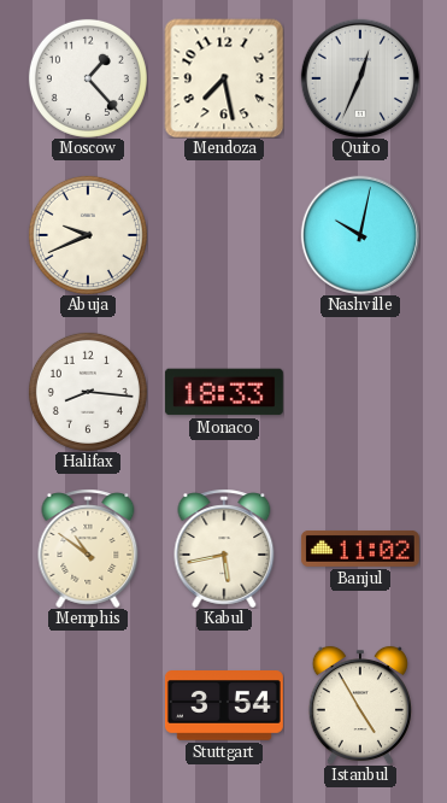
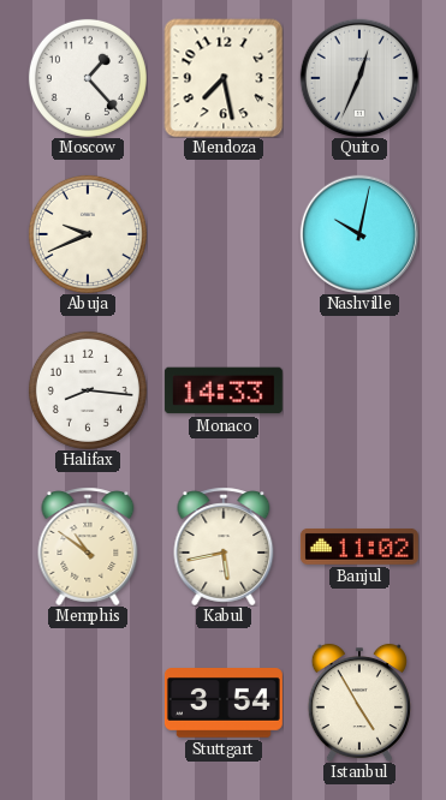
Monaco: 18:33 -> 14:33
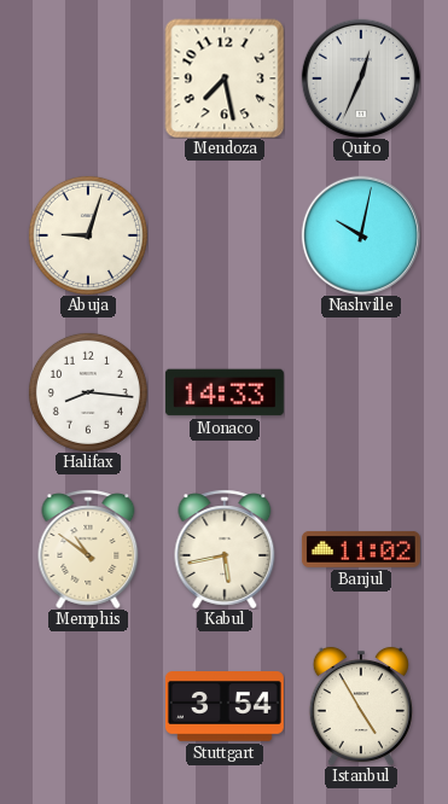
Moscow: 1:23 -> none
Abuja: 9:41 -> 9:03
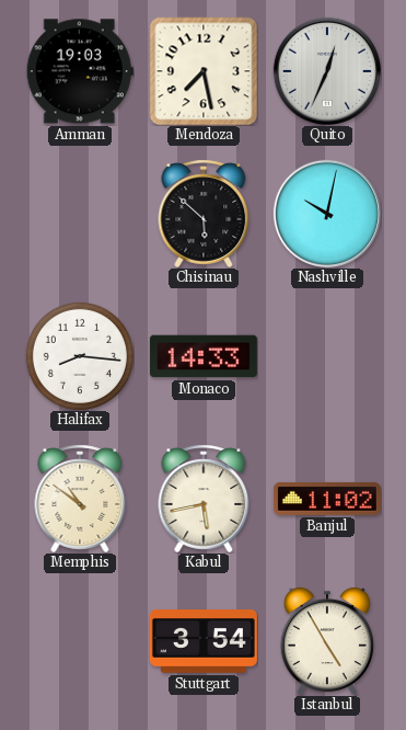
Amman: none -> 19:03
Abuja: 9:03 -> none
Chisinau: none -> 5:52
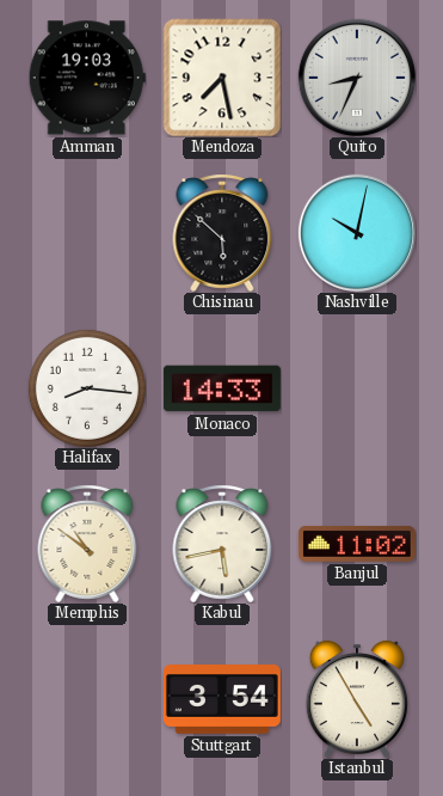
Quito: 12:34 -> 8:34
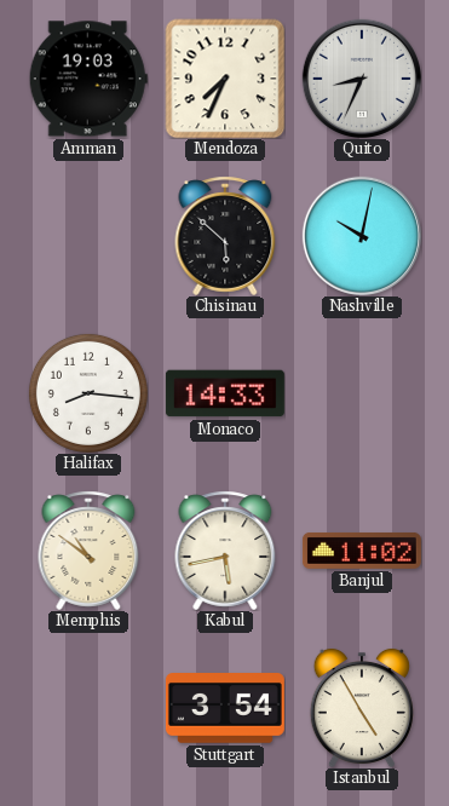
Mendoza: 7:28 -> 7:34
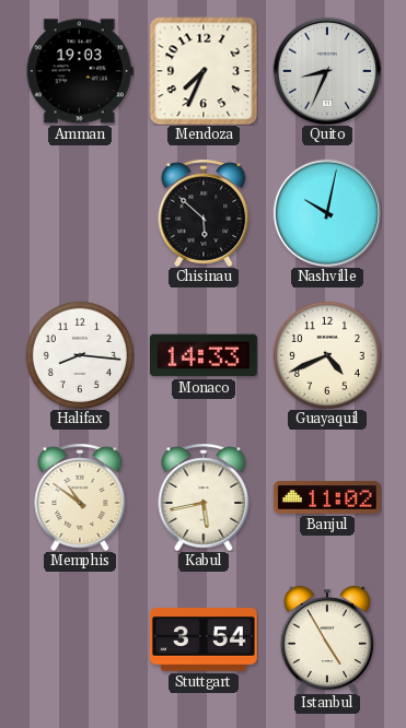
Guayaquil: none -> 4:41
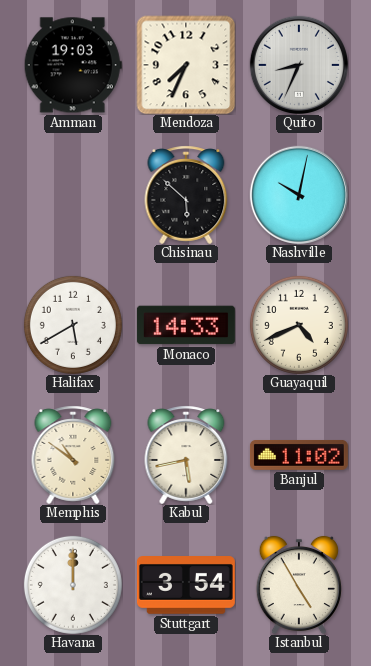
Halifax: 8:16 -> 5:40
Havana: none -> 12:00
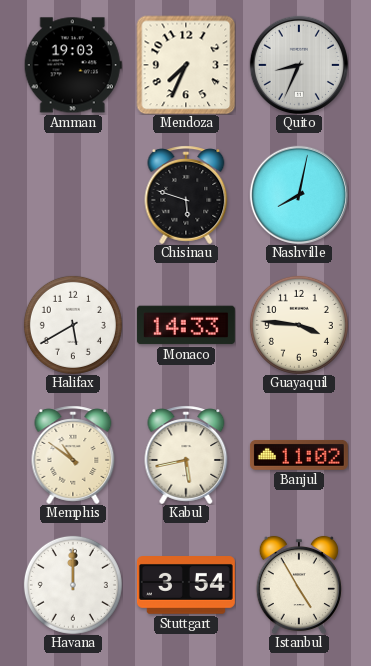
Chisinau: 5:52 -> 5:48
Nashville: 10:02 -> 8:02
Guayaquil: 4:41 -> 3:46
